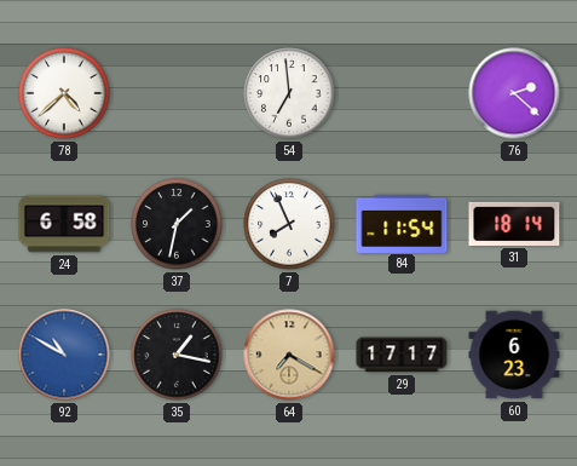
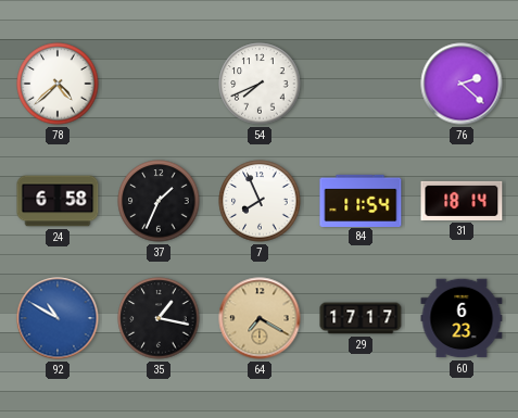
54: 6:59 -> 7:41
37: 1:32 -> 1:34
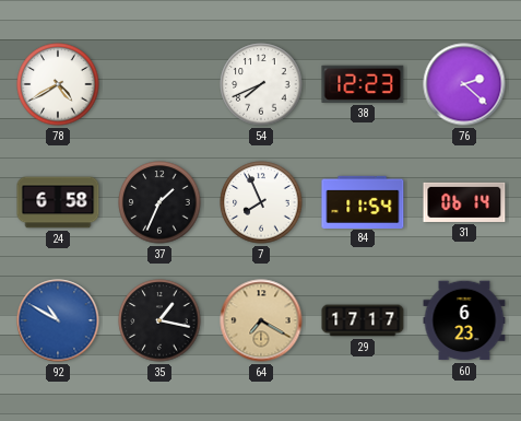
78: 4:38 -> 4:40
38: none -> 12:23
31: 18:14 -> 06:14
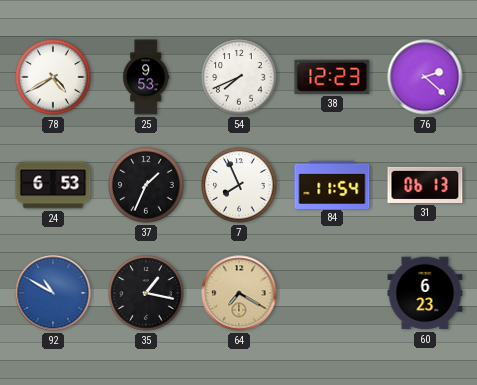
25: none -> 9:53
24: 6:58 -> 6:53
31: 06:14 -> 06:13
29: 17:17 -> none
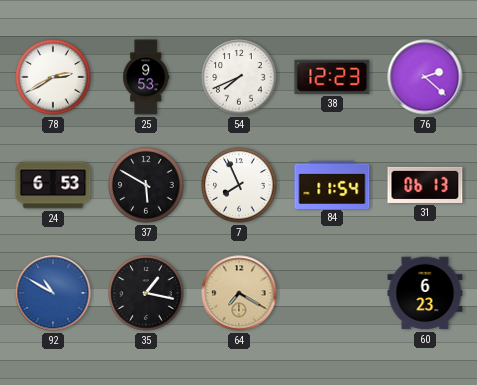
78: 4:40 -> 2:40
37: 1:34 -> 5:50
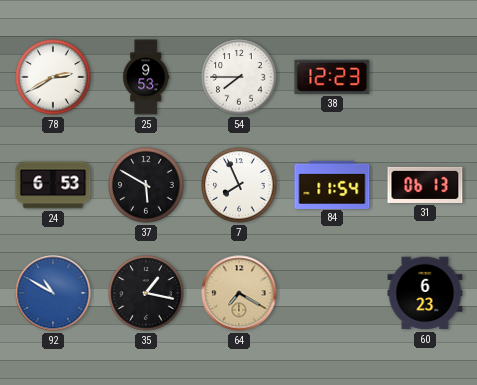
54: 7:41 -> 7:45
76: 2:22 -> none
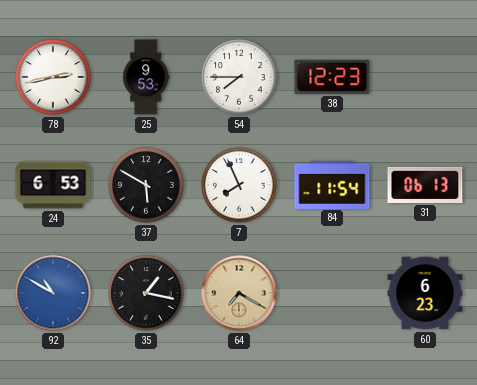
78: 2:40 -> 2:43
